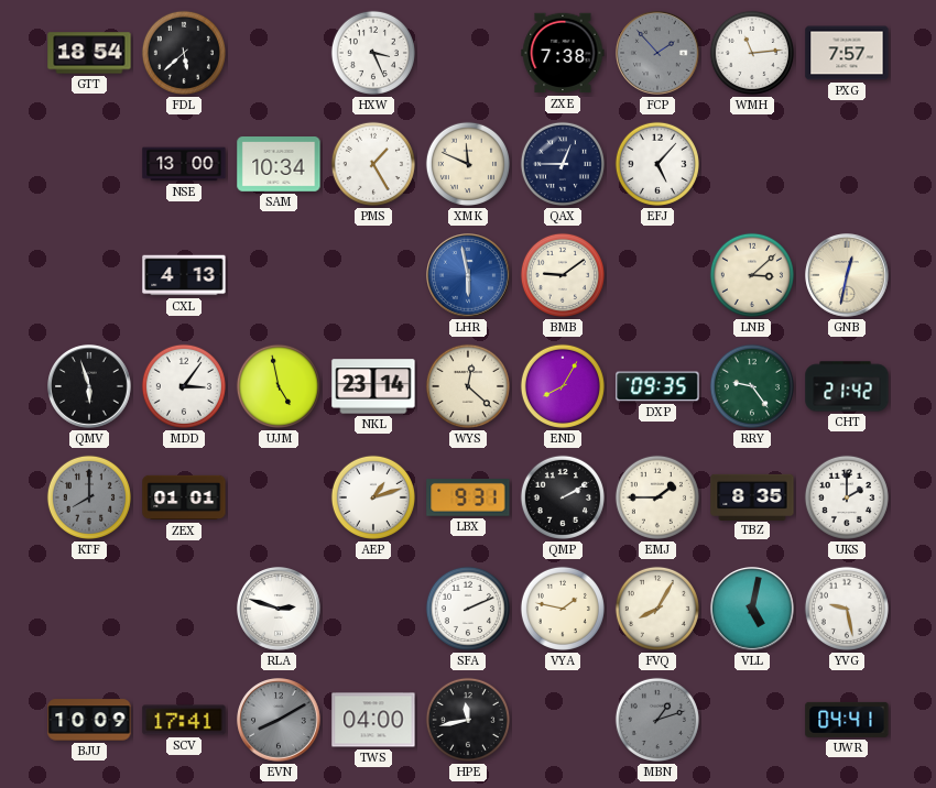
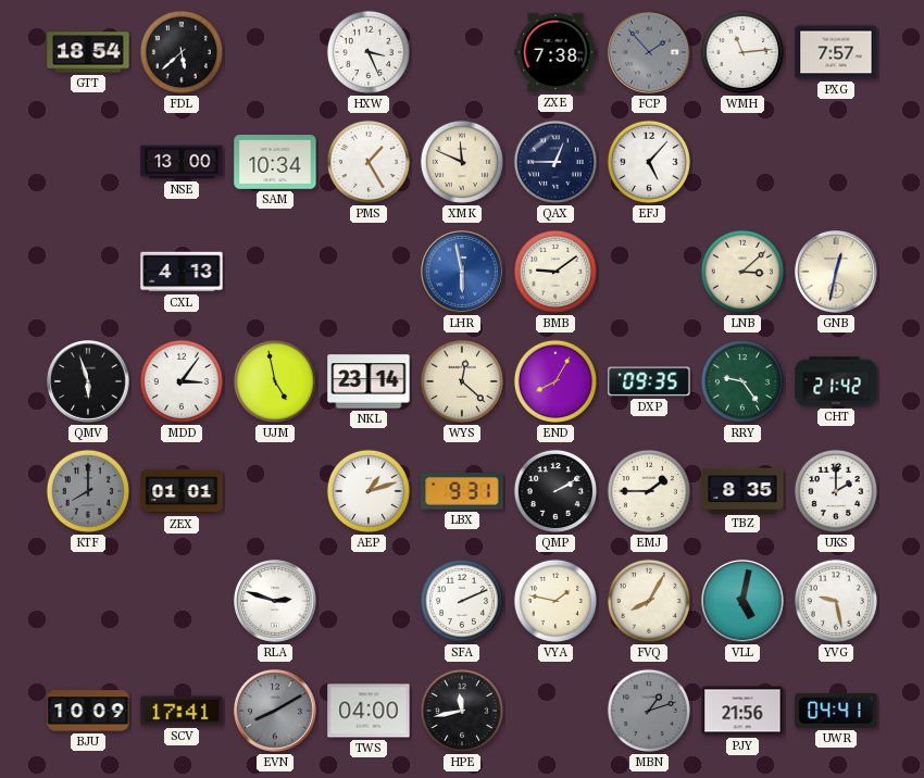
PJY: none -> 21:56
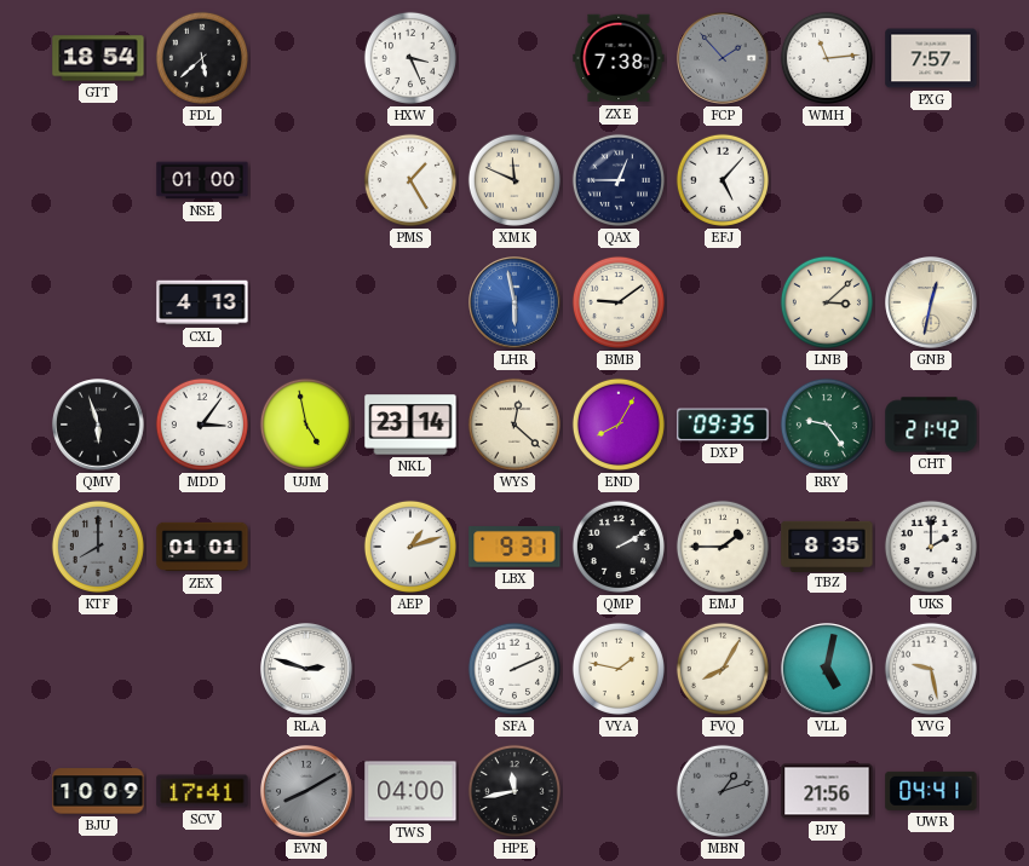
NSE: 13:00 -> 01:00
SAM: 10:34 -> none
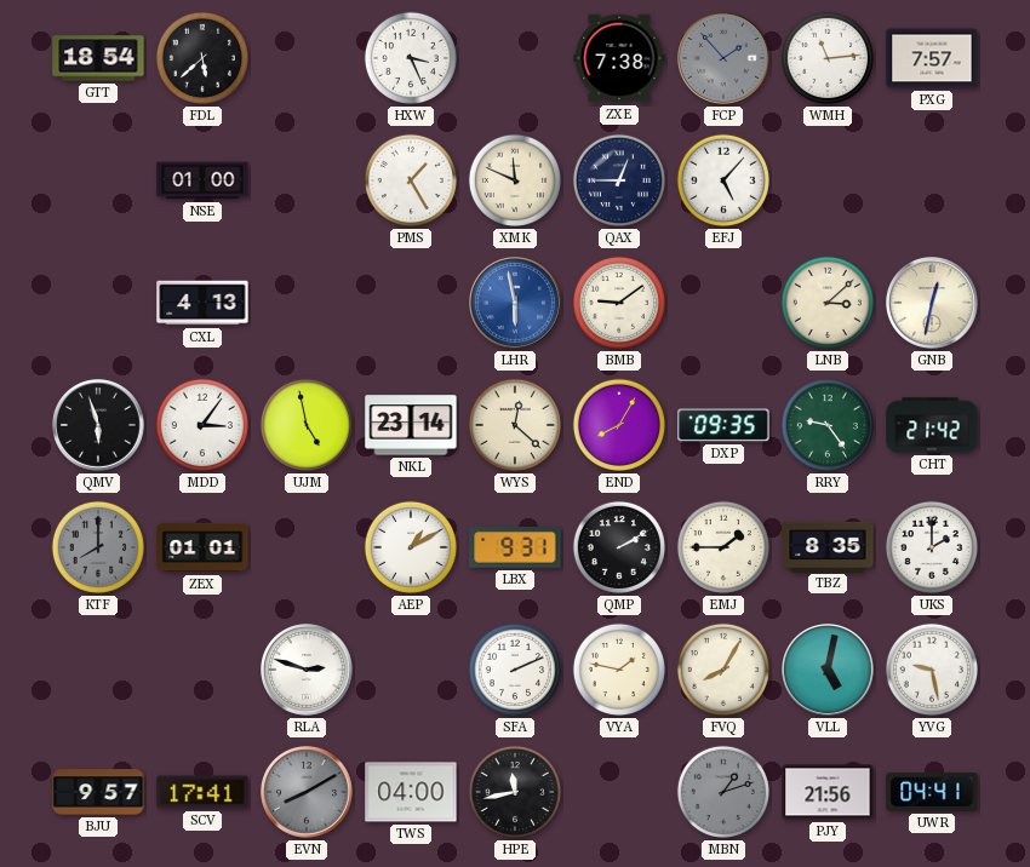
AEP: 1:12 -> 1:10
BJU: 10:09 -> 9:57
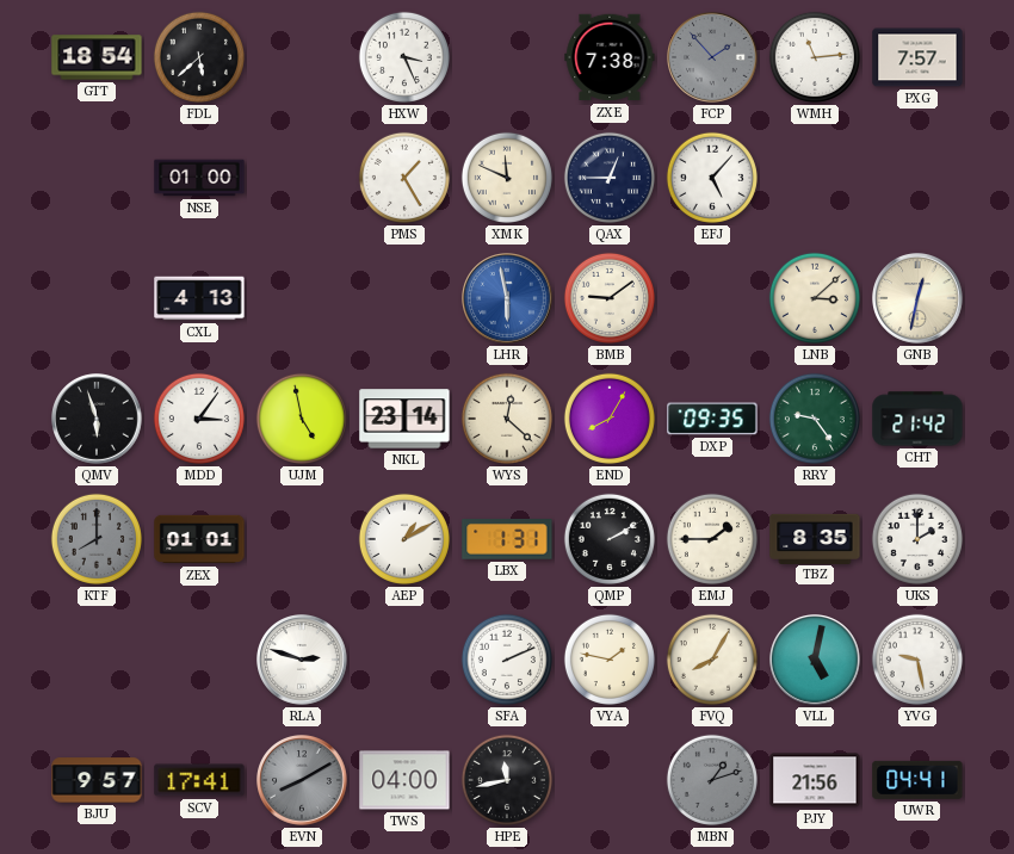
LBX: 9:31 -> 1:31
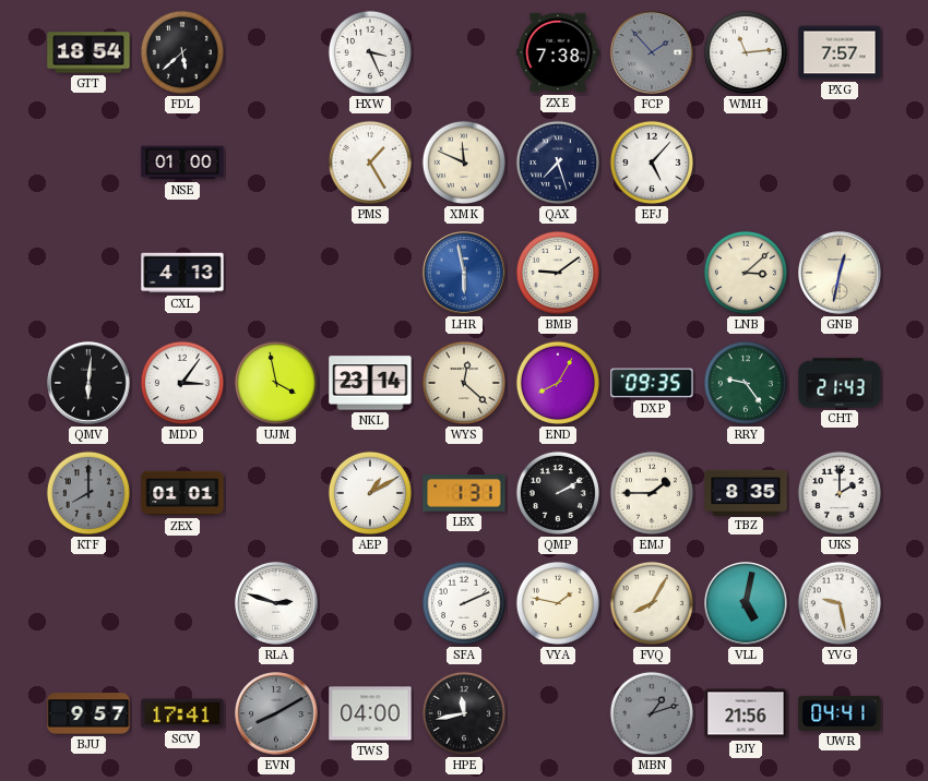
QAX: 12:45 -> 7:27
QMV: 5:57 -> 6:01
UJM: 4:58 -> 3:58
CHT: 21:42 -> 21:43
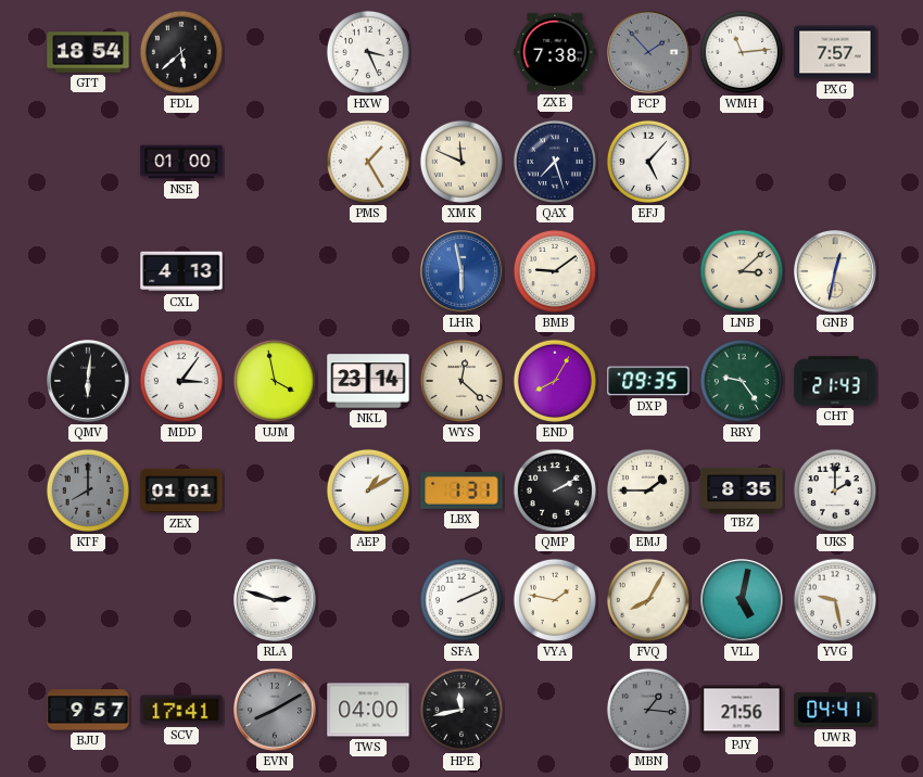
MBN: 1:12 -> 1:16
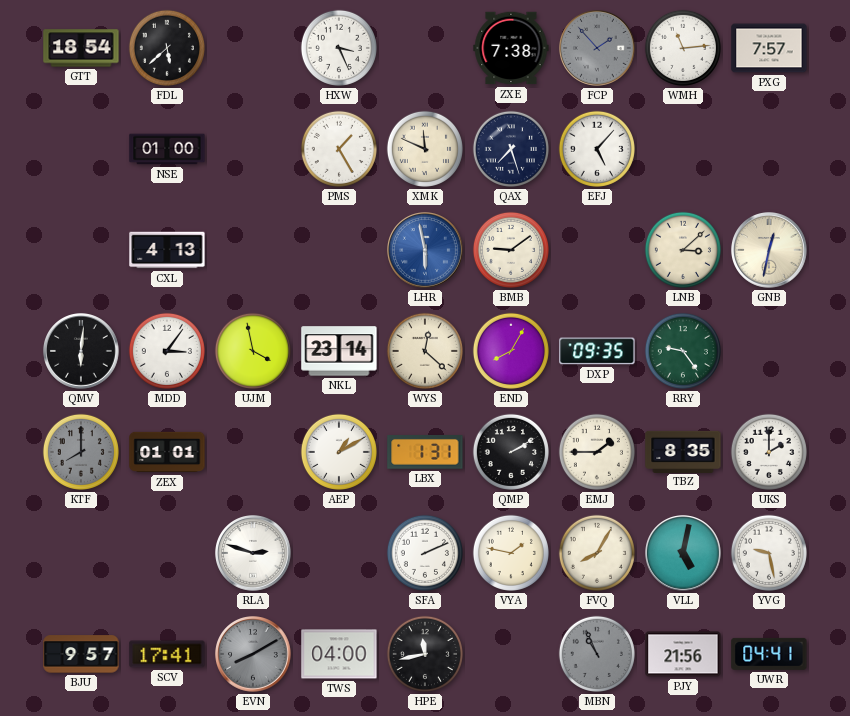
CHT: 21:43 -> none
MBN: 1:16 -> 10:56
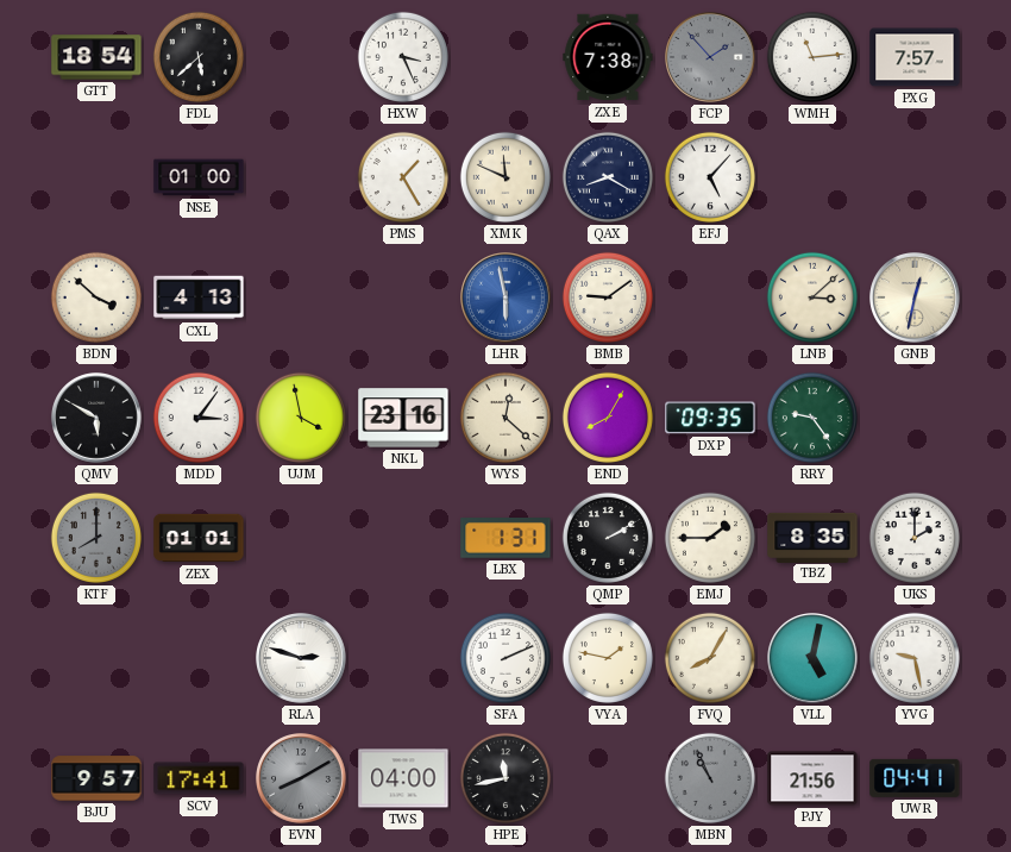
QAX: 7:27 -> 8:20
BDN: none -> 3:52
QMV: 6:01 -> 5:50
NKL: 23:14 -> 23:16
AEP: 1:10 -> none
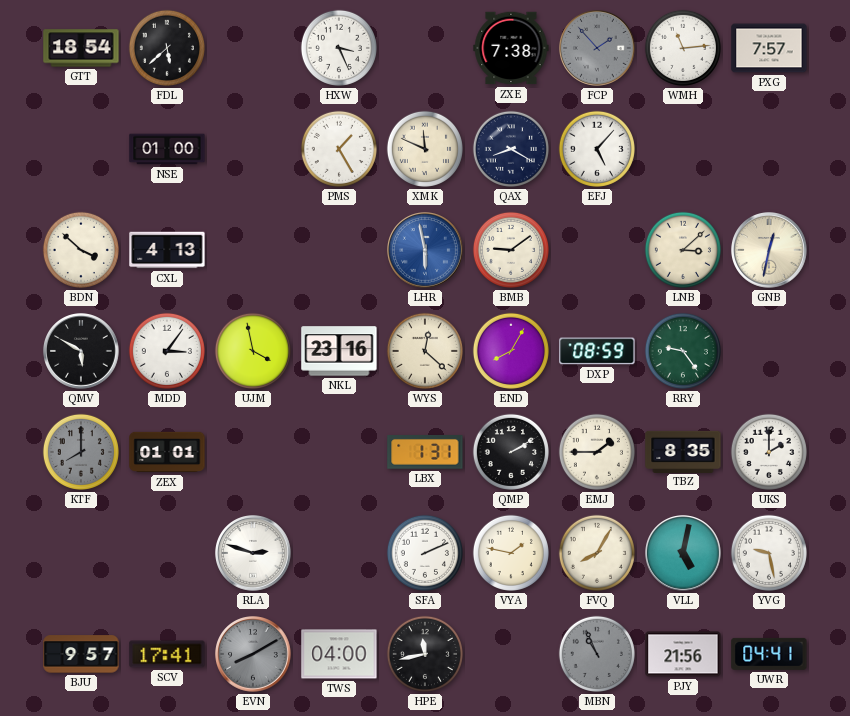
DXP: 09:35 -> 08:59
